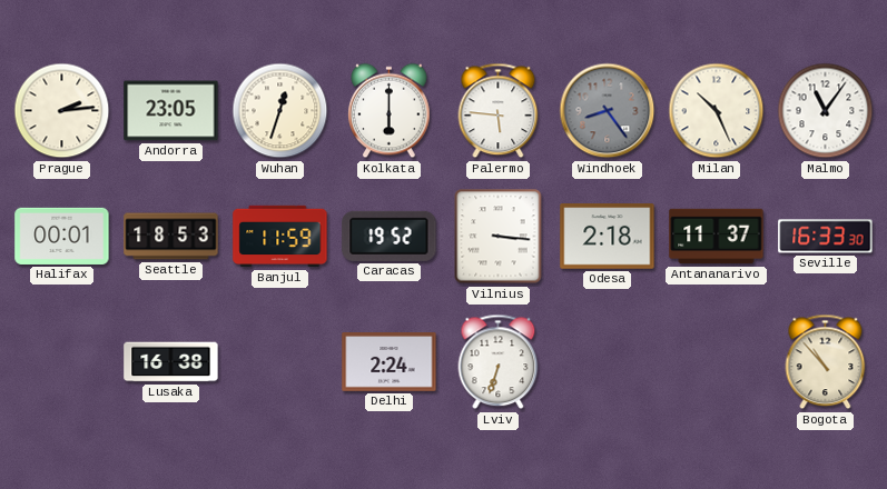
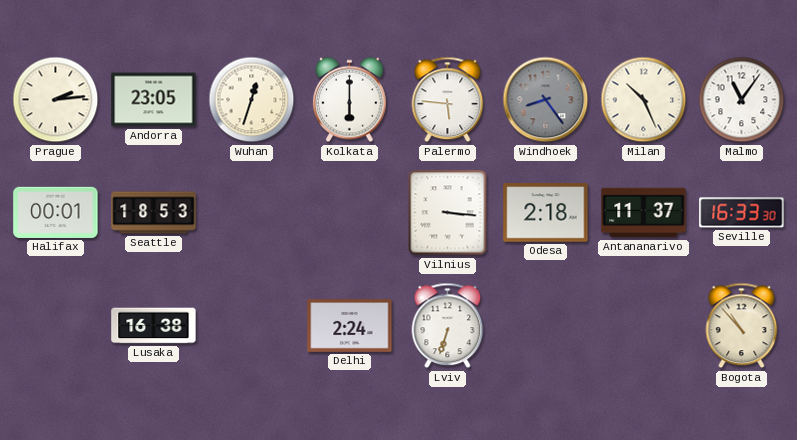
Banjul: 11:59 -> none
Caracas: 19:52 -> none
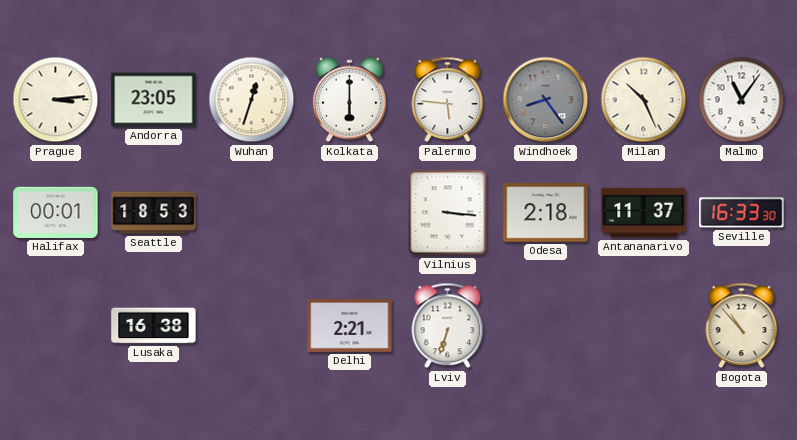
Prague: 2:14 -> 3:14
Delhi: 2:24 -> 2:21
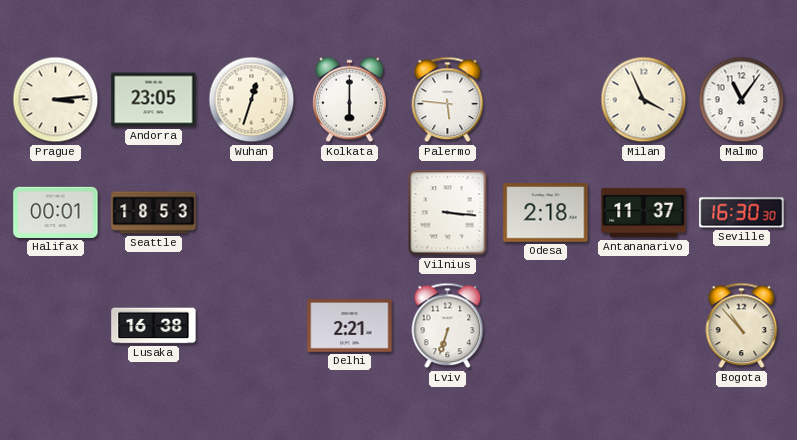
Windhoek: 8:24 -> none
Milan: 10:26 -> 3:56
Seville: 16:33 -> 16:30
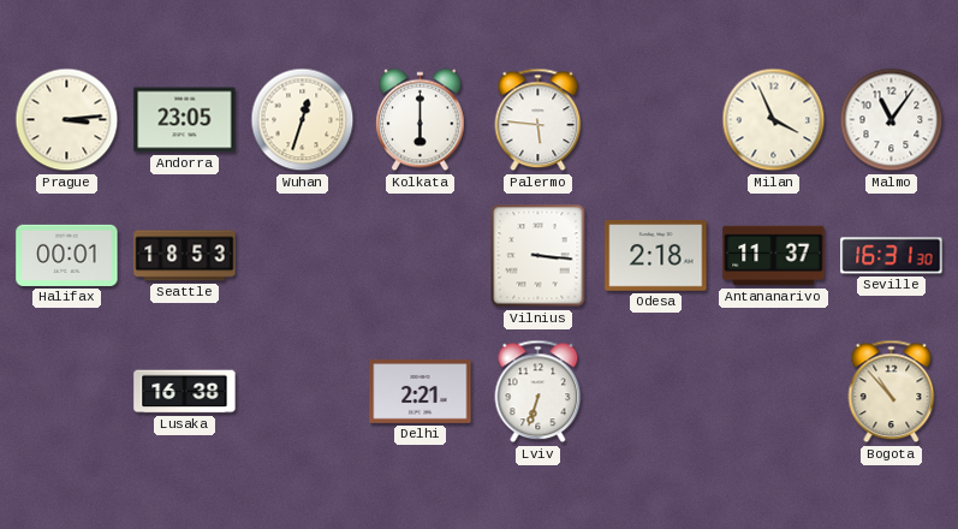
Seville: 16:30 -> 16:31
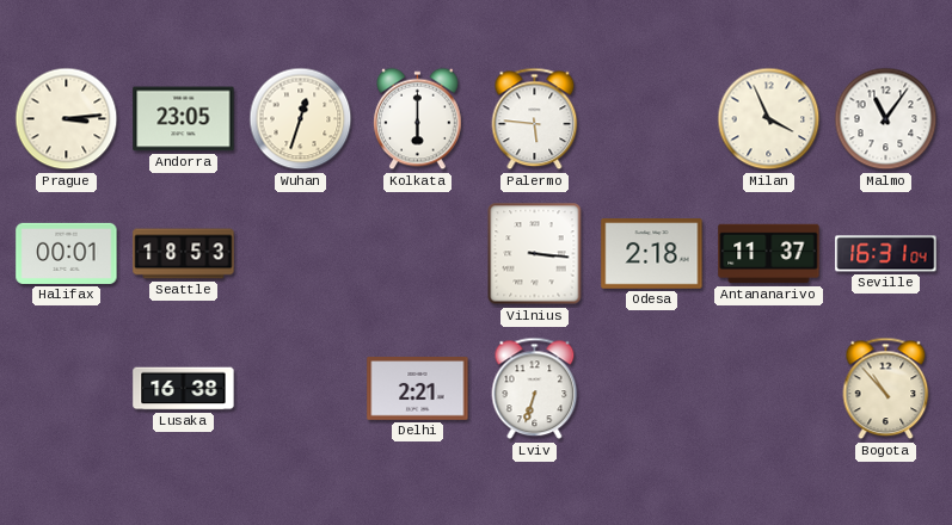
Seville: 16:31:30 -> 16:31:04
